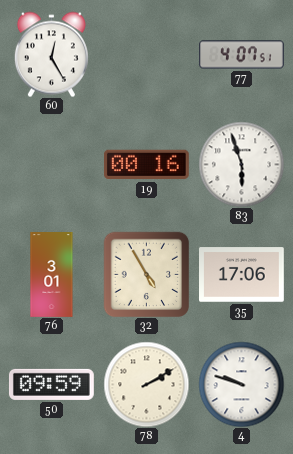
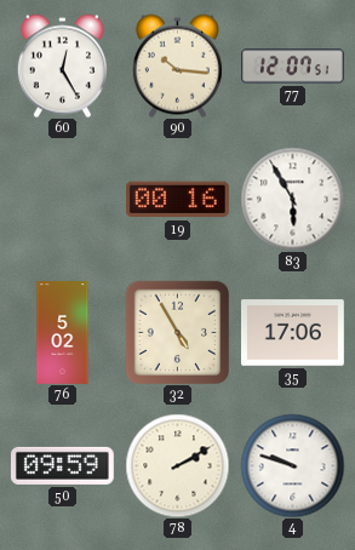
90: none -> 10:16
77: 4:07 -> 12:07
83: 5:57 -> 5:55
76: 3:01 -> 5:02
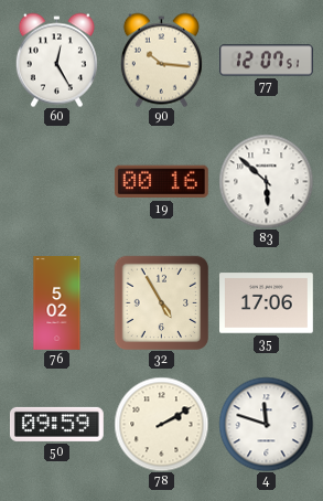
83: 5:55 -> 5:52
4: 9:48 -> 11:48
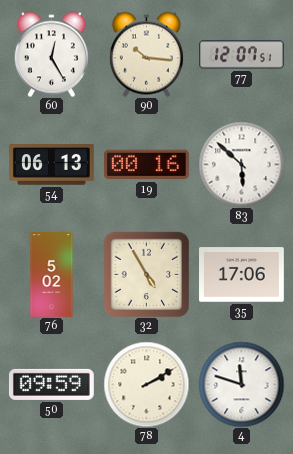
54: none -> 06:13
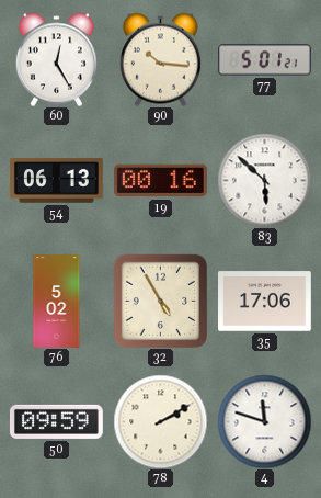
77: 12:07 -> 5:01
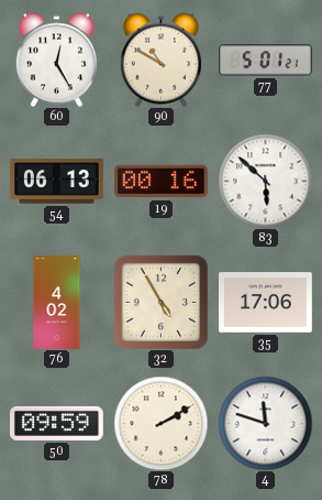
90: 10:16 -> 10:50
76: 5:02 -> 4:02
